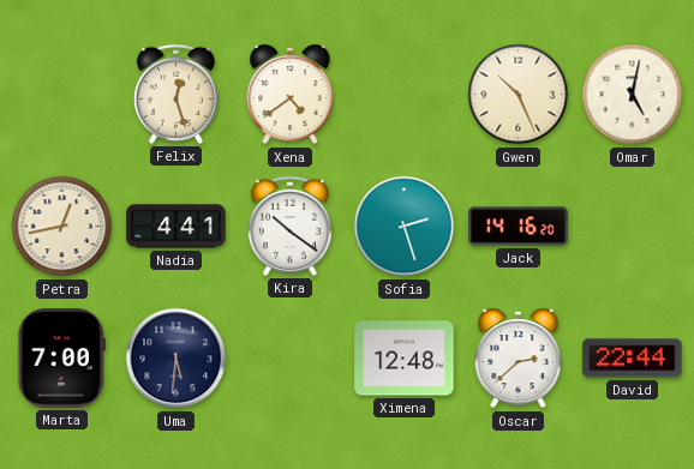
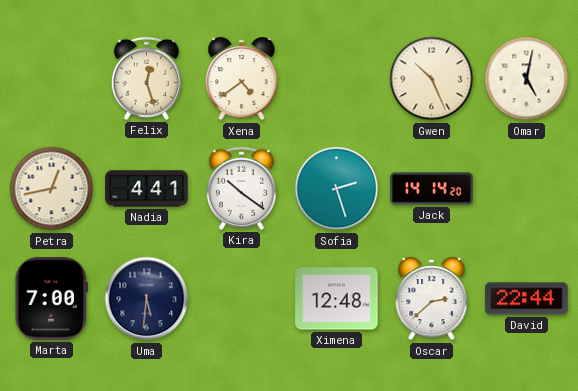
Jack: 14:16 -> 14:14
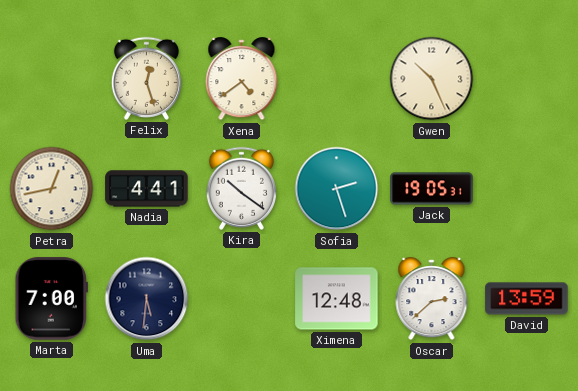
Omar: 5:02 -> none
Jack: 14:14 -> 19:05
David: 22:44 -> 13:59
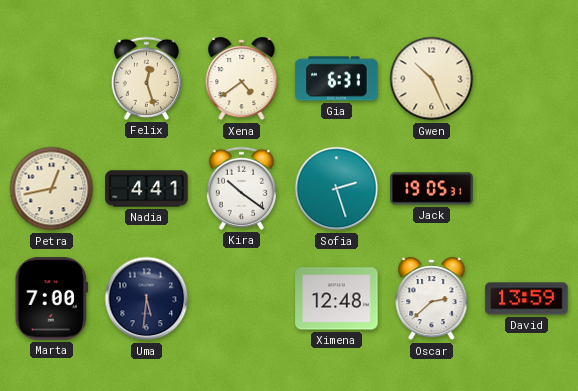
Gia: none -> 6:31
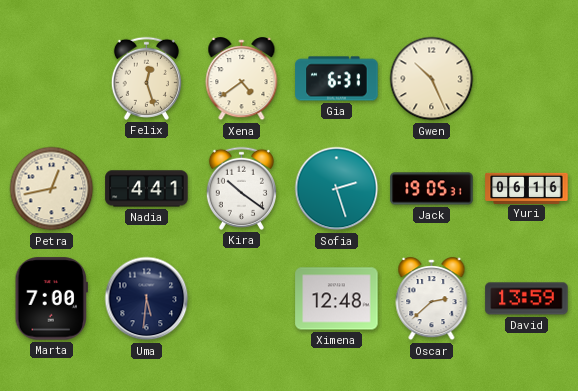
Yuri: none -> 06:16
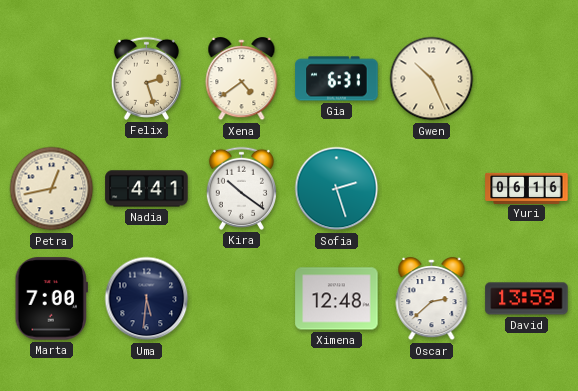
Felix: 12:27 -> 2:27
Jack: 19:05 -> none
